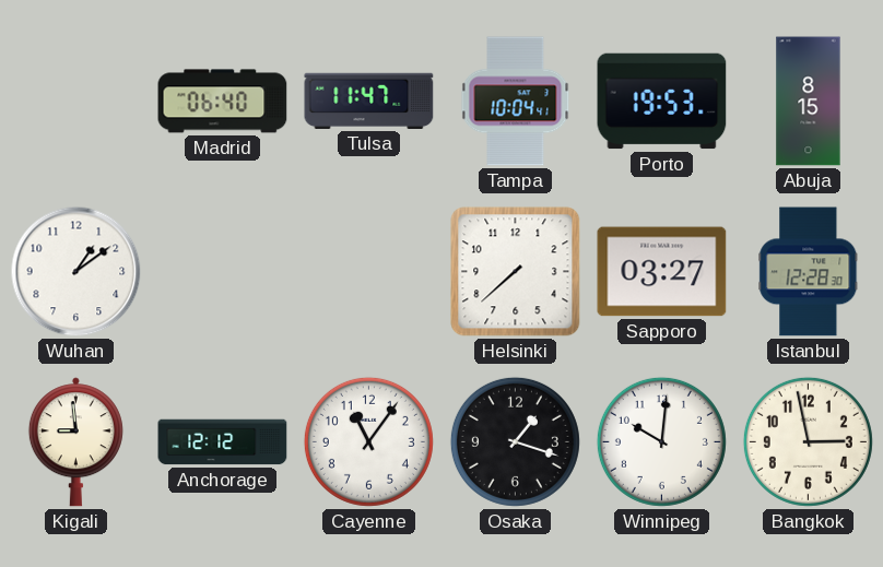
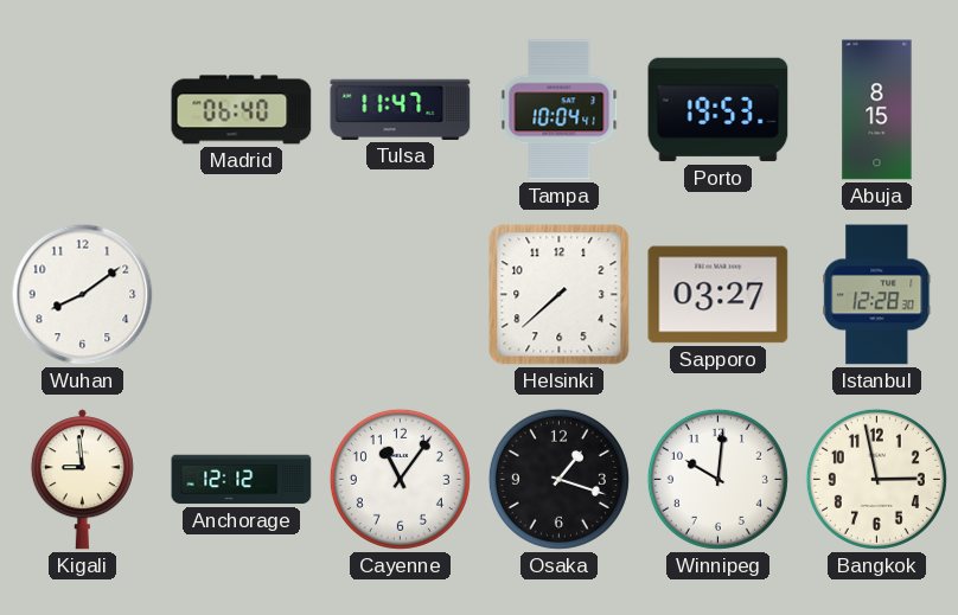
Wuhan: 1:09 -> 8:09
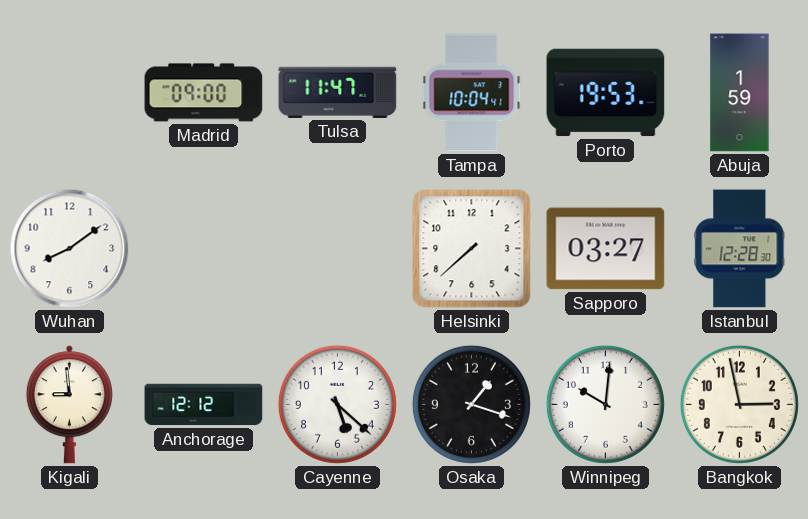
Madrid: 06:40 -> 09:00
Abuja: 8:15 -> 1:59
Cayenne: 11:06 -> 5:22
